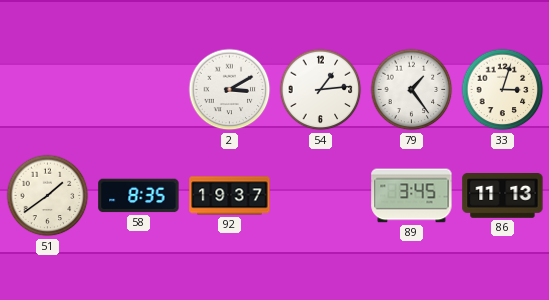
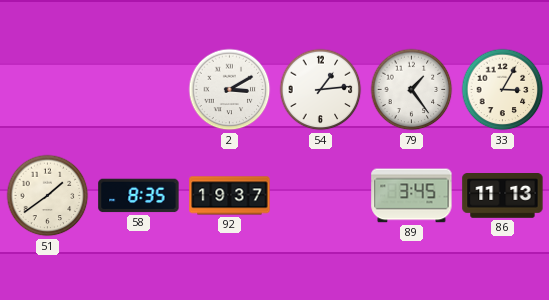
33: 3:03 -> 3:05
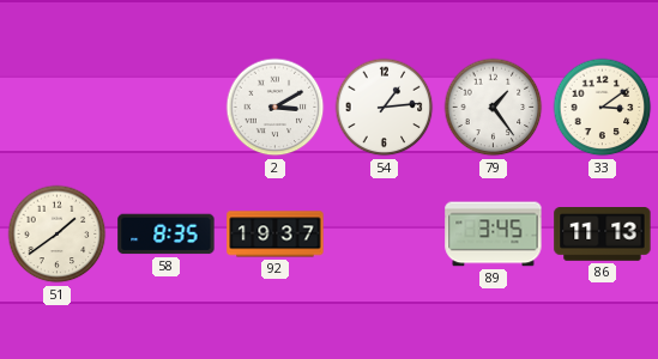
33: 3:05 -> 3:09
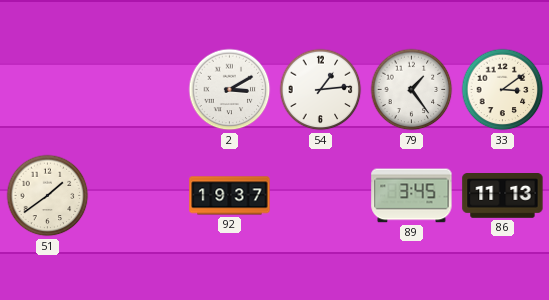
58: 8:35 -> none
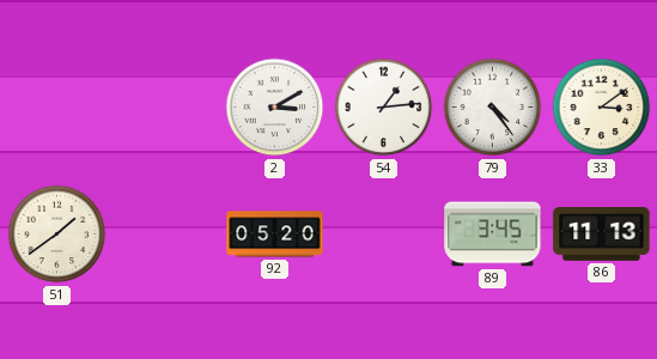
79: 1:24 -> 4:24
92: 19:37 -> 05:20
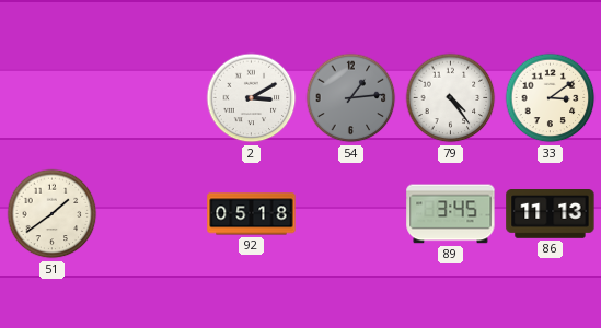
54 dial: white -> grey
92: 05:20 -> 05:18
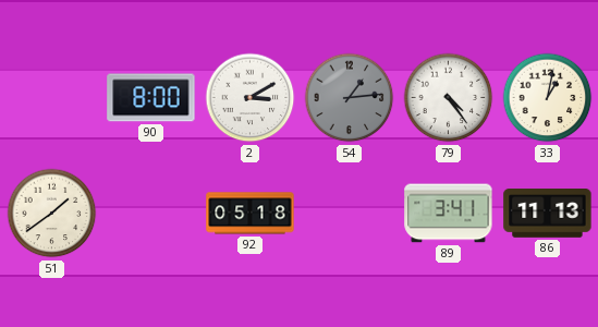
90: none -> 8:00
33: 3:09 -> 1:02
89: 3:45 -> 3:41
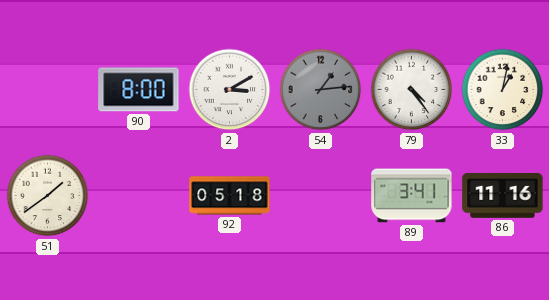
86: 11:13 -> 11:16
